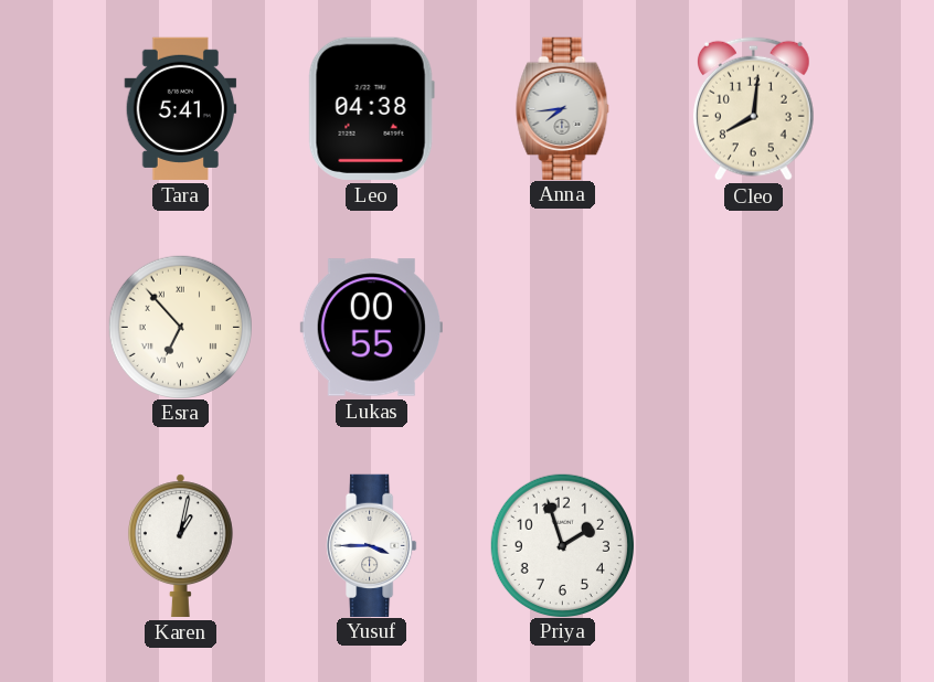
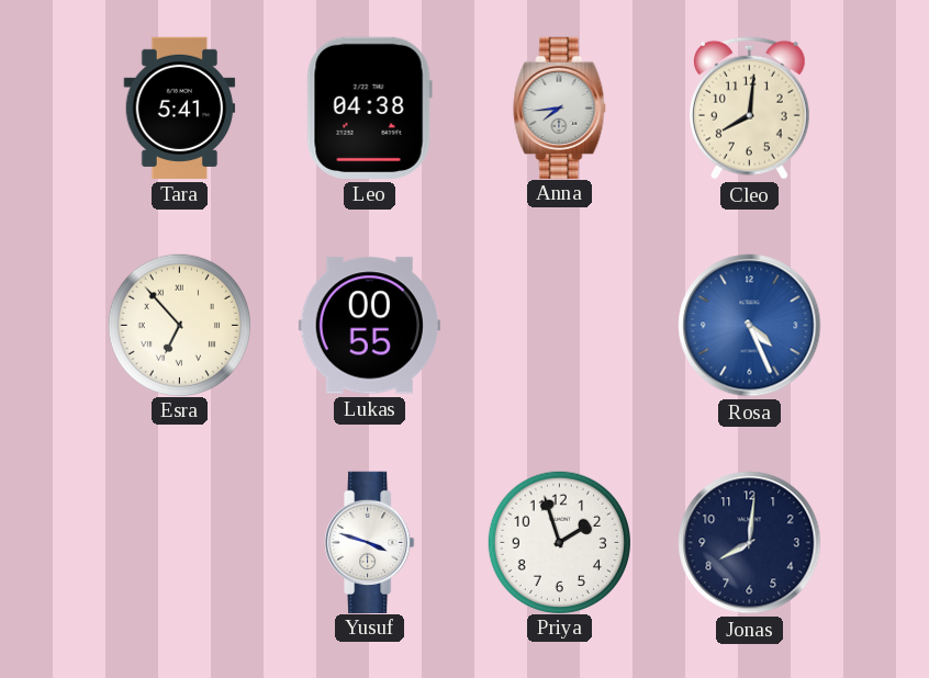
Rosa: none -> 4:26
Karen: 1:02 -> none
Yusuf: 3:45 -> 3:48
Jonas: none -> 8:01
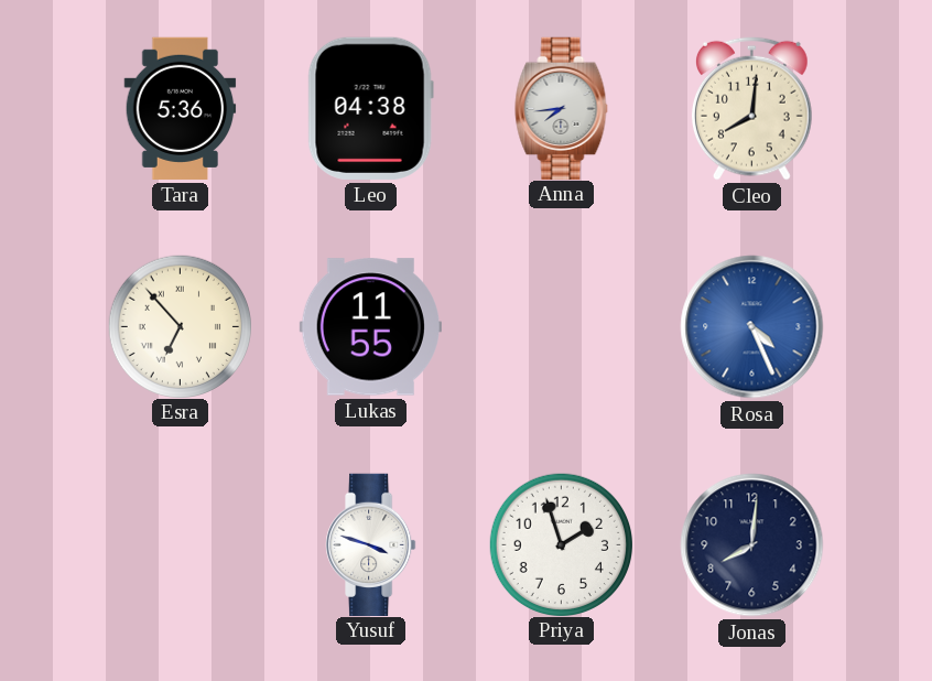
Tara: 5:41 -> 5:36
Lukas: 00:55 -> 11:55
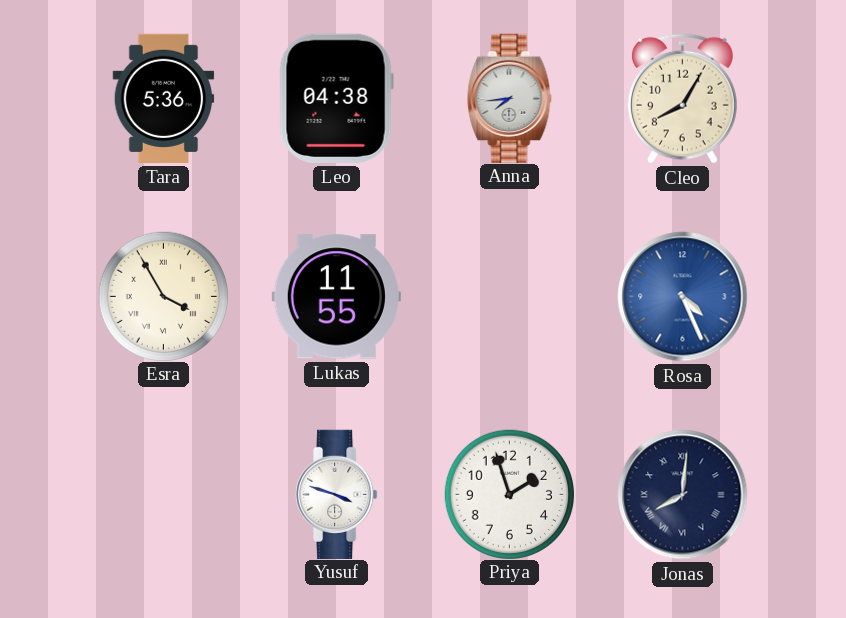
Cleo: 8:01 -> 8:05
Esra: 6:53 -> 3:55
Jonas numerals: Arabic -> Roman
